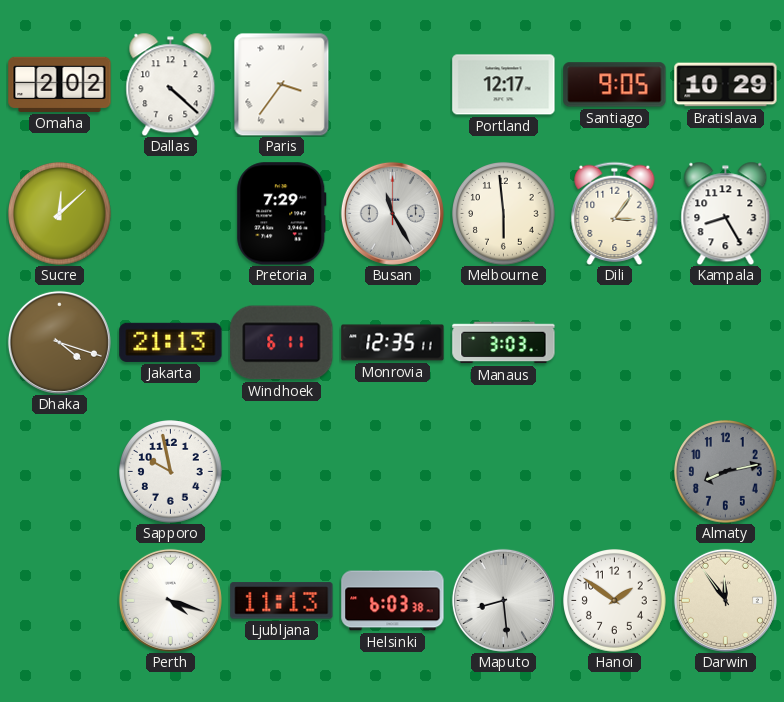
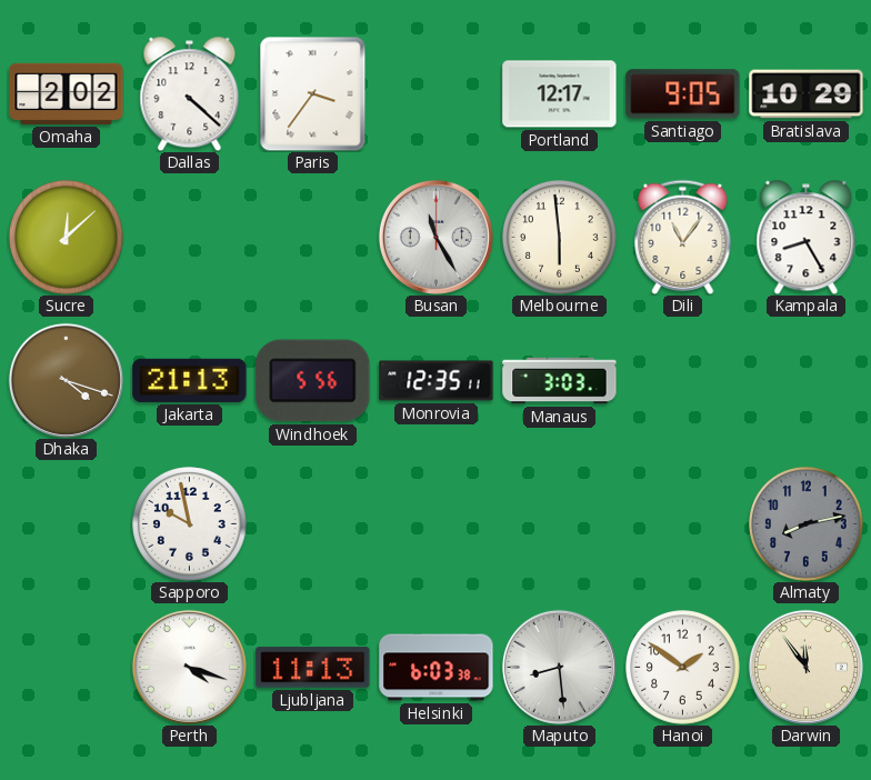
Pretoria: 7:29 -> none
Dili: 3:06 -> 11:06
Windhoek: 6:11 -> 5:56
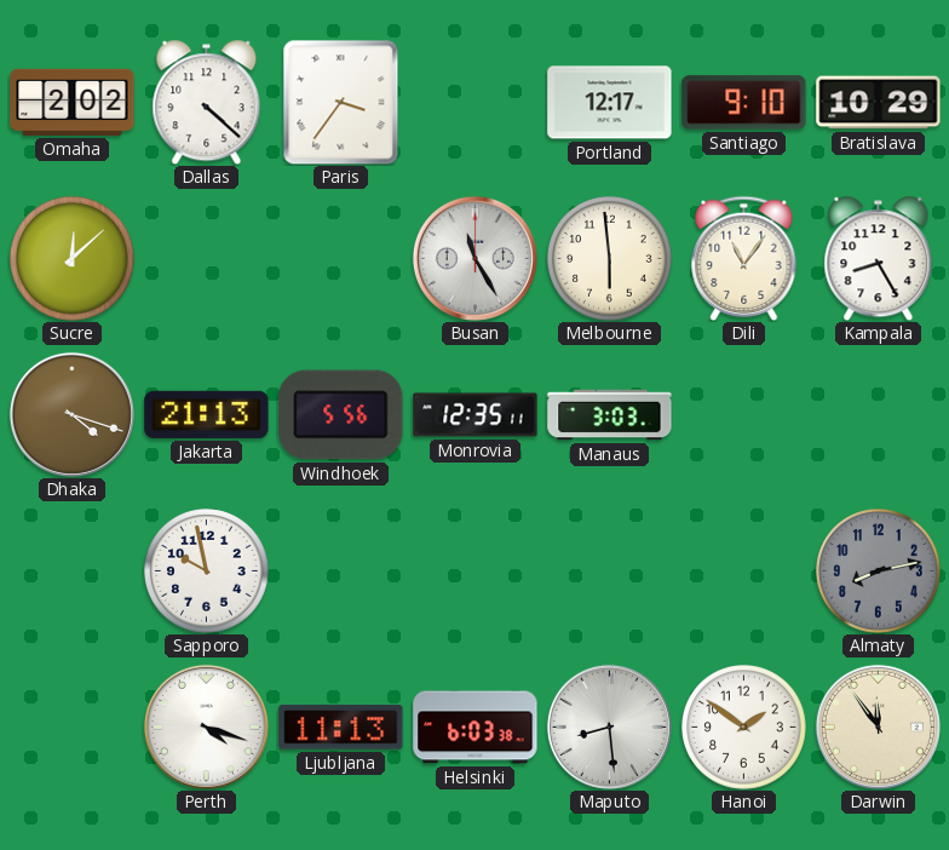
Santiago: 9:05 -> 9:10
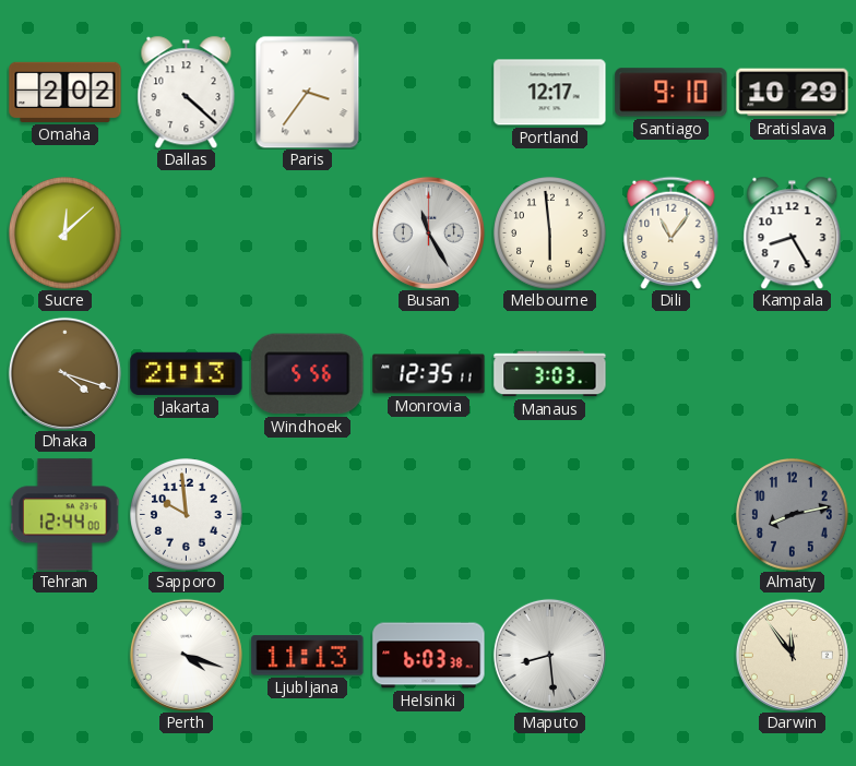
Tehran: none -> 12:44
Sapporo: 9:58 -> 9:59
Hanoi: 1:51 -> none
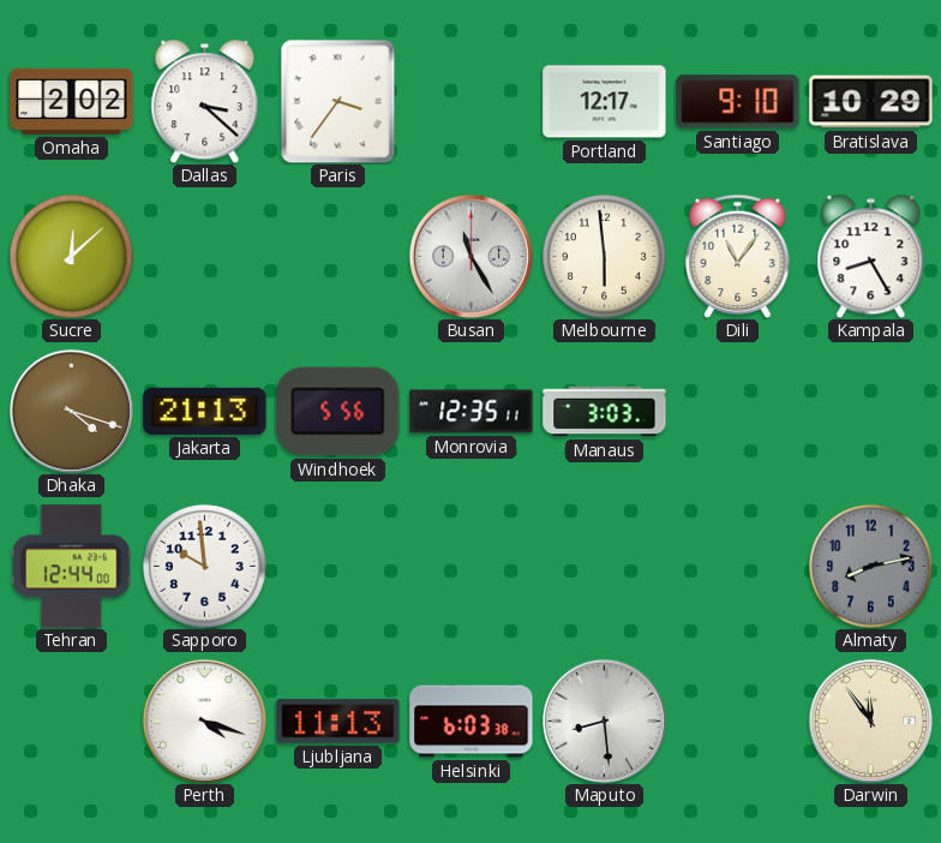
Dallas: 4:22 -> 3:22
